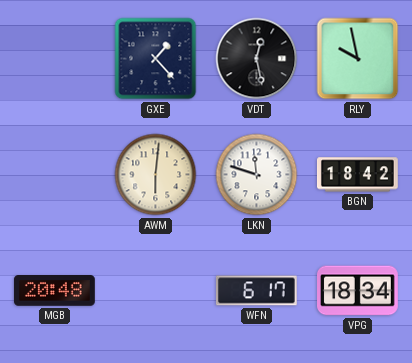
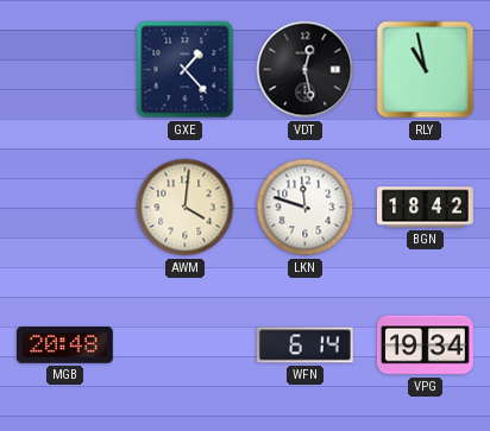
RLY: 9:58 -> 10:58
AWM: 6:01 -> 4:01
WFN: 6:17 -> 6:14
VPG: 18:34 -> 19:34
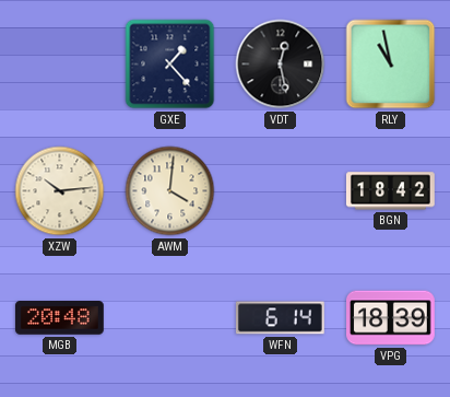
XZW: none -> 10:14
LKN: 11:48 -> none
VPG: 19:34 -> 18:39
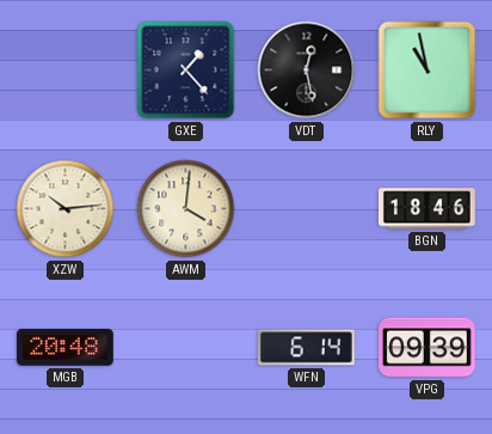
BGN: 18:42 -> 18:46
VPG: 18:39 -> 09:39
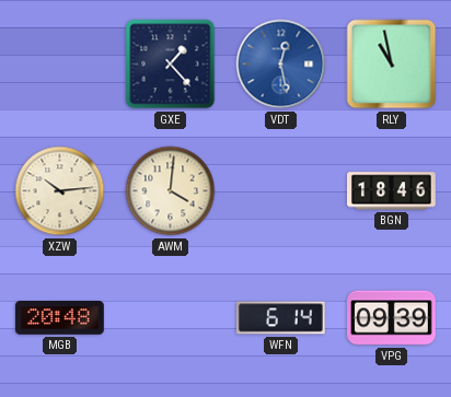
VDT dial: black -> blue
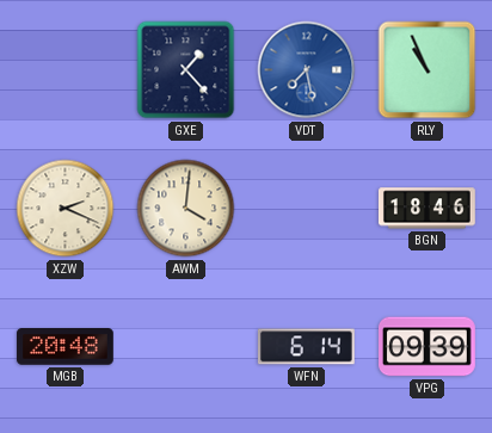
VDT: 12:28 -> 7:28
RLY: 10:58 -> 10:56
XZW: 10:14 -> 2:19
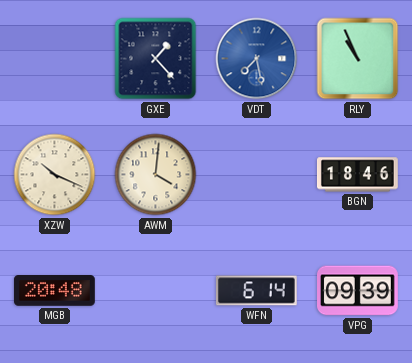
XZW: 2:19 -> 10:19
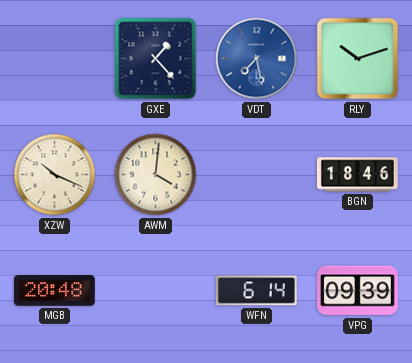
RLY: 10:56 -> 10:12
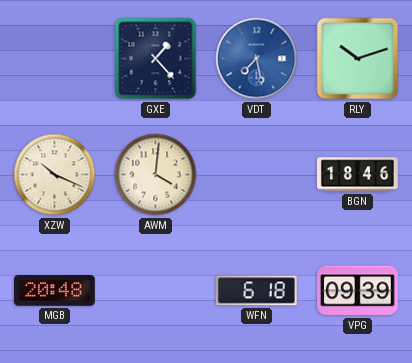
WFN: 6:14 -> 6:18
